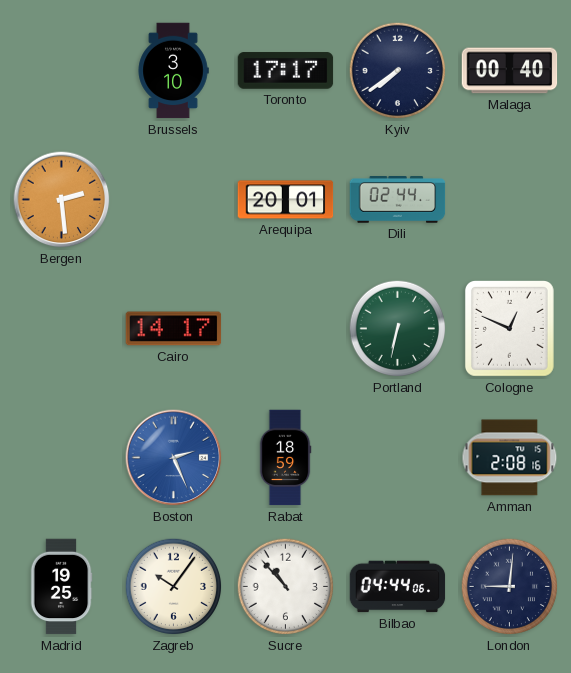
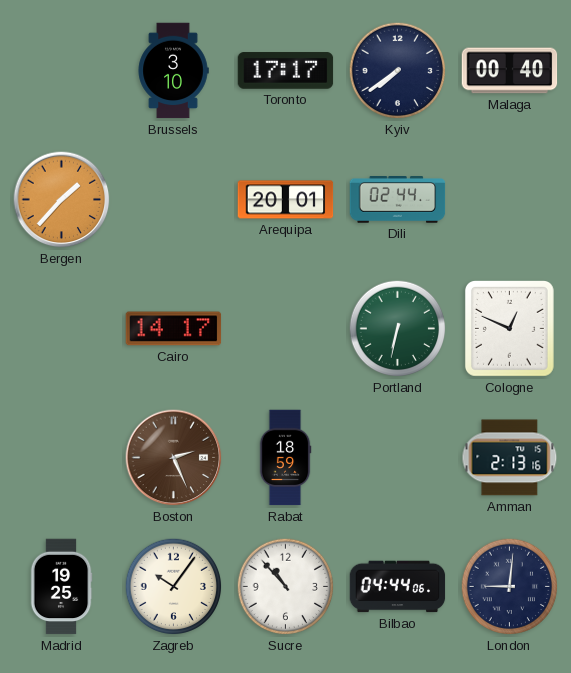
Bergen: 2:29 -> 1:37
Boston dial: blue -> brown
Amman: 2:08 -> 2:13
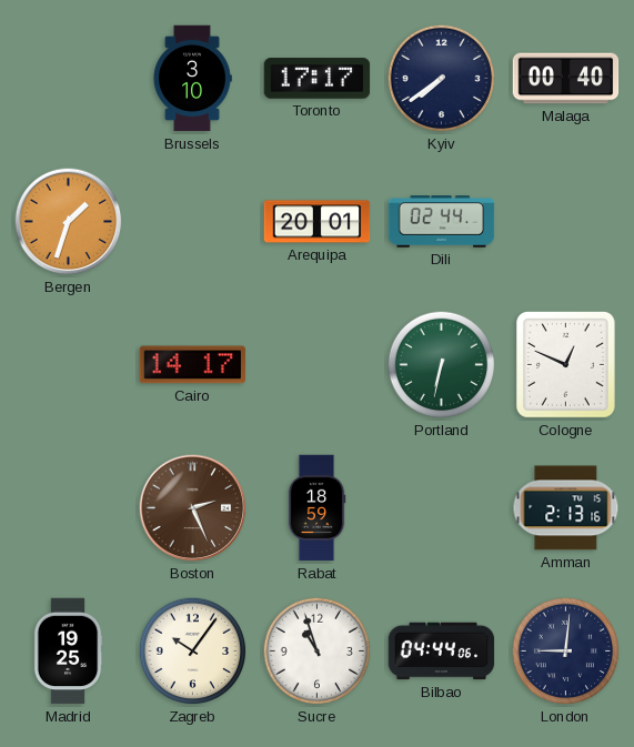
Bergen: 1:37 -> 1:33
Sucre: 10:53 -> 10:57
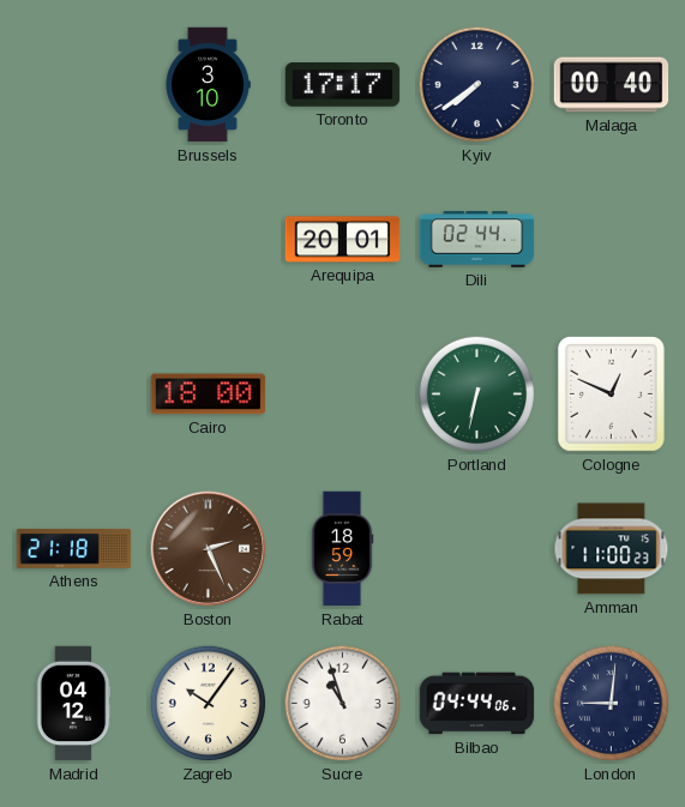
Bergen: 1:33 -> none
Cairo: 14:17 -> 18:00
Athens: none -> 21:18
Amman: 2:13 -> 11:00
Madrid: 19:25 -> 04:12
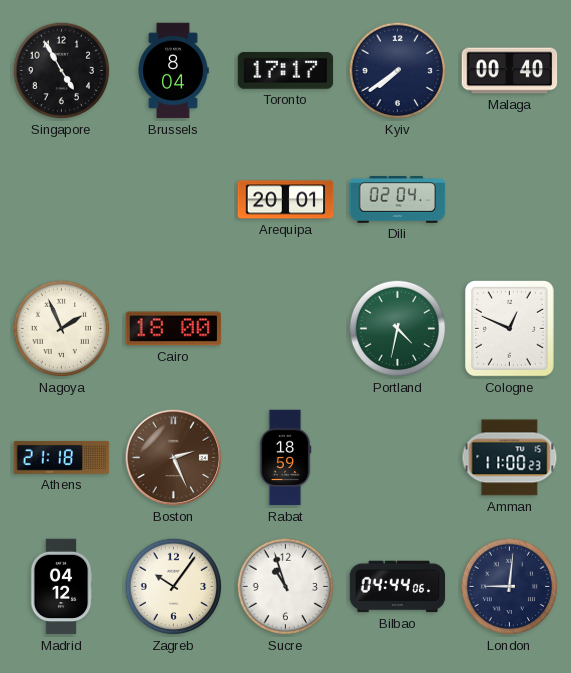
Singapore: none -> 4:55
Brussels: 3:10 -> 8:04
Dili: 02:44 -> 02:04
Nagoya: none -> 1:56
Portland: 6:32 -> 4:32
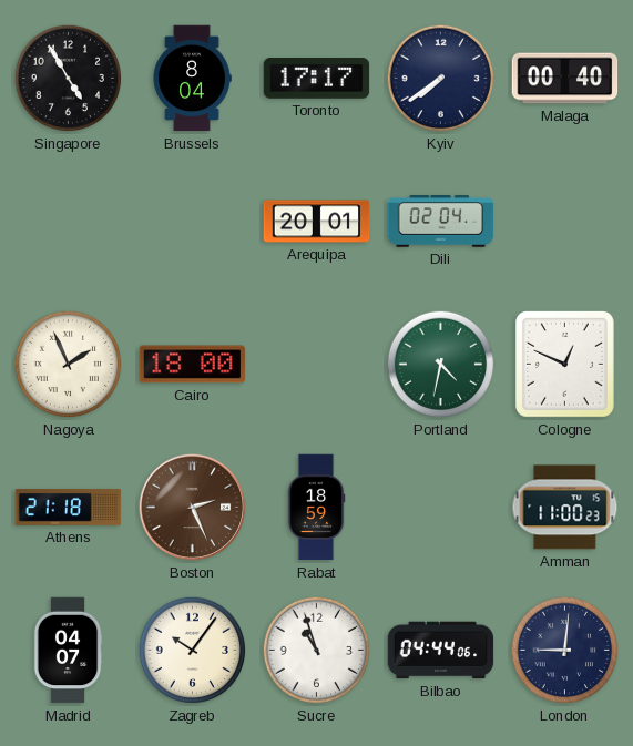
Madrid: 04:12 -> 04:07
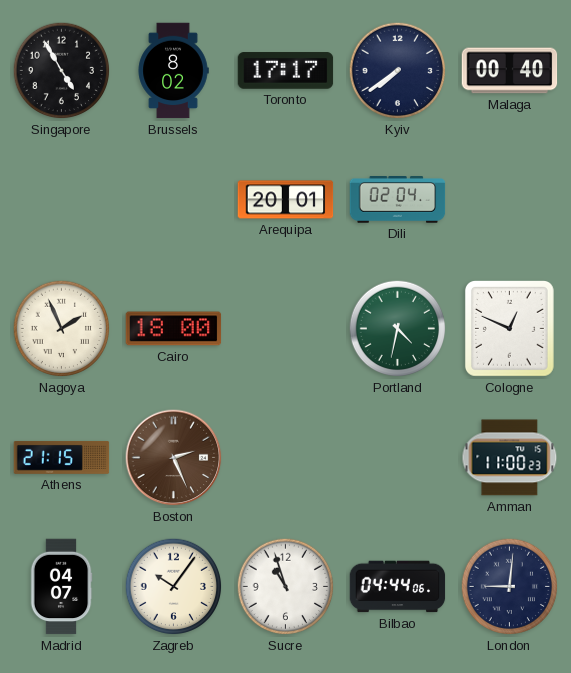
Brussels: 8:04 -> 8:02
Athens: 21:18 -> 21:15
Rabat: 18:59 -> none
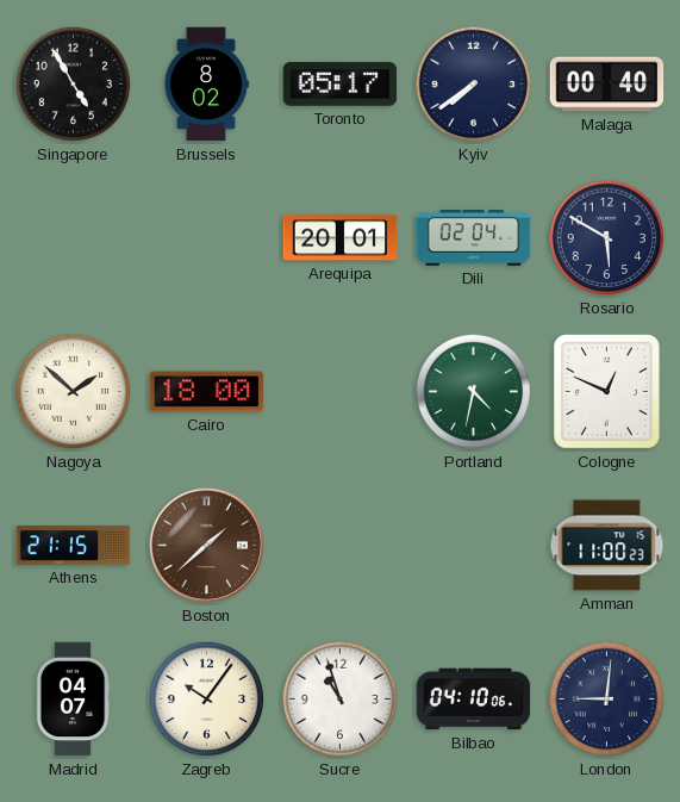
Toronto: 17:17 -> 05:17
Rosario: none -> 5:50
Nagoya: 1:56 -> 1:52
Boston: 2:26 -> 1:38
Bilbao: 04:44 -> 04:10
